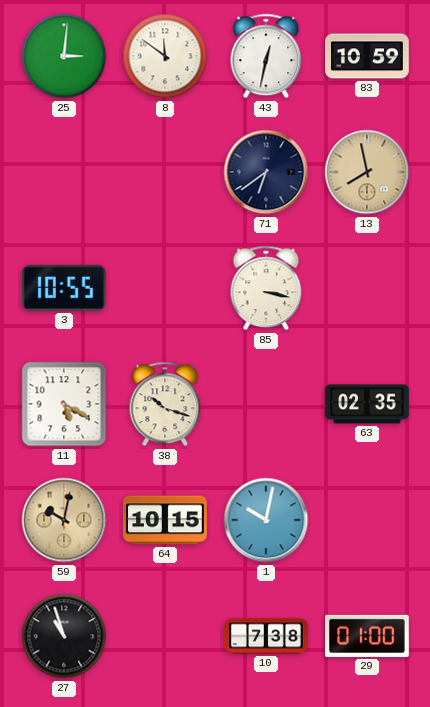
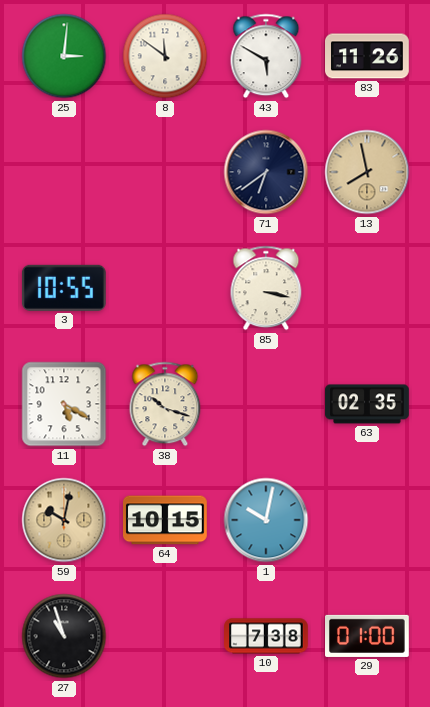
43: 12:32 -> 5:50
83: 10:59 -> 11:26
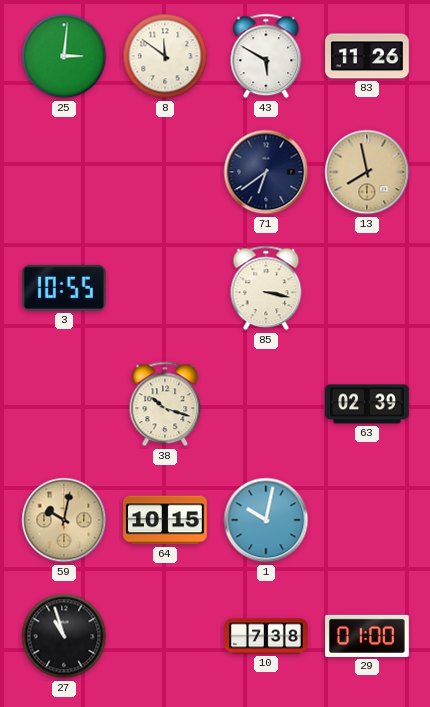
11: 5:20 -> none
63: 02:35 -> 02:39
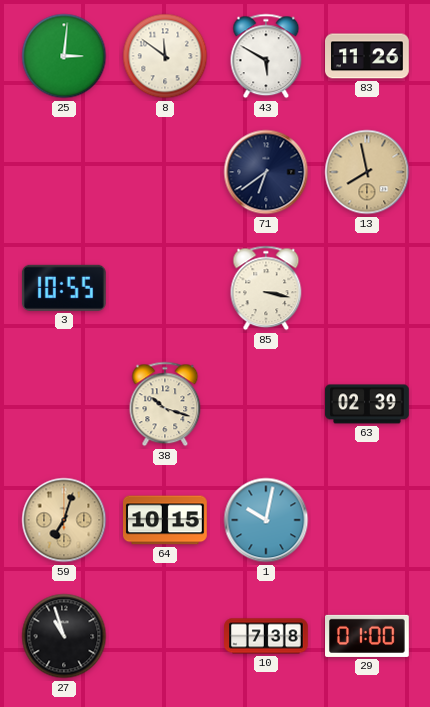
59: 10:02 -> 7:03
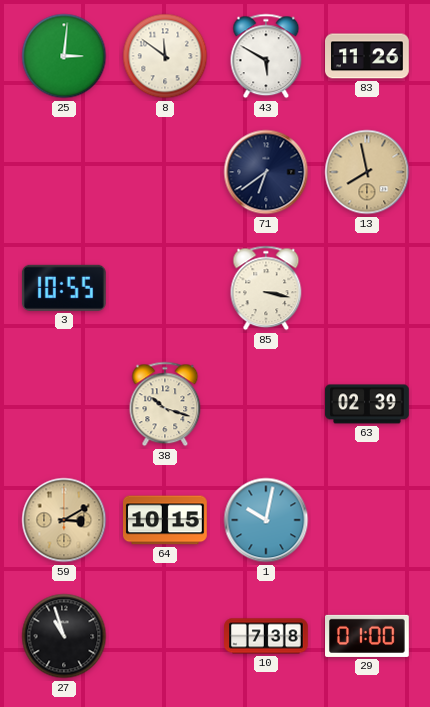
59: 7:03 -> 3:10
